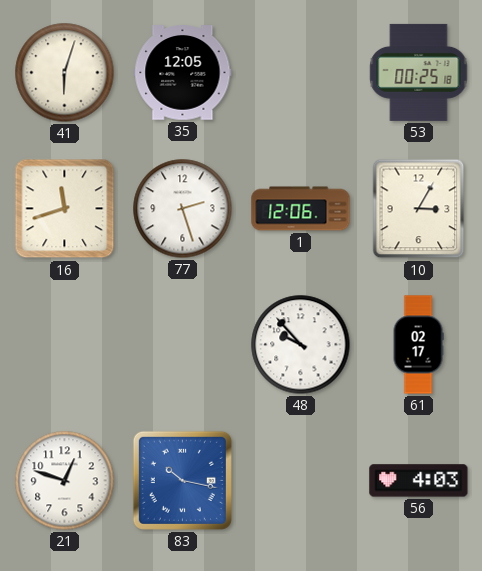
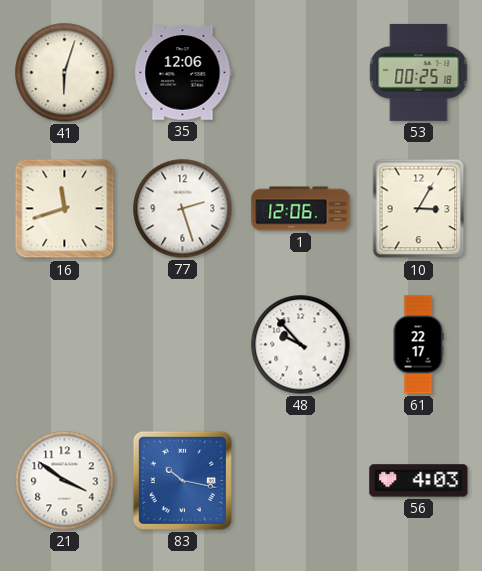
35: 12:05 -> 12:06
61: 02:17 -> 22:17
21: 12:48 -> 3:51
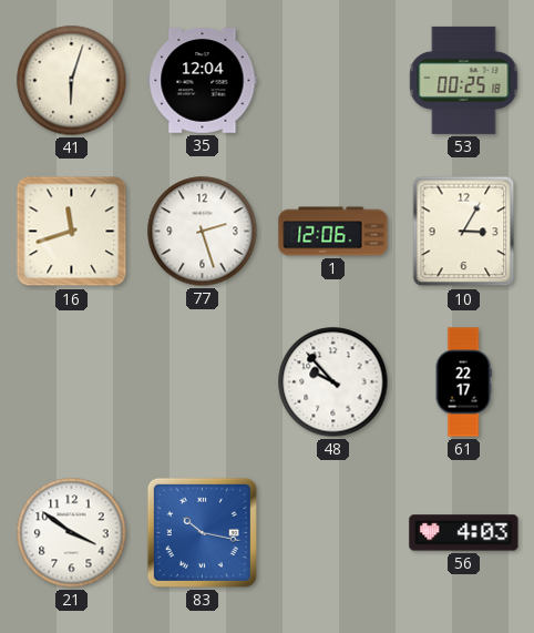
35: 12:06 -> 12:04
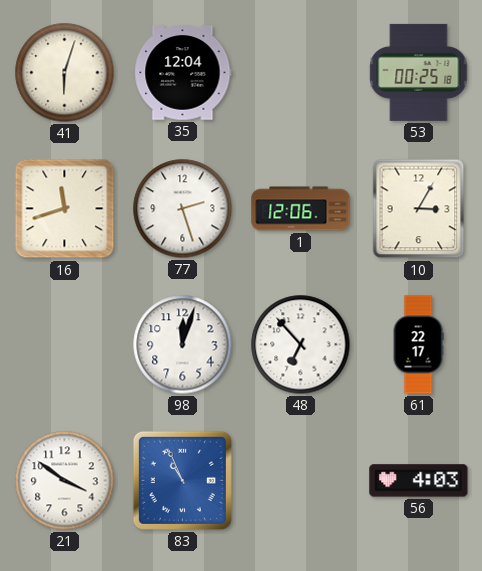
98: none -> 12:03
48: 9:53 -> 6:53
83: 10:17 -> 10:56
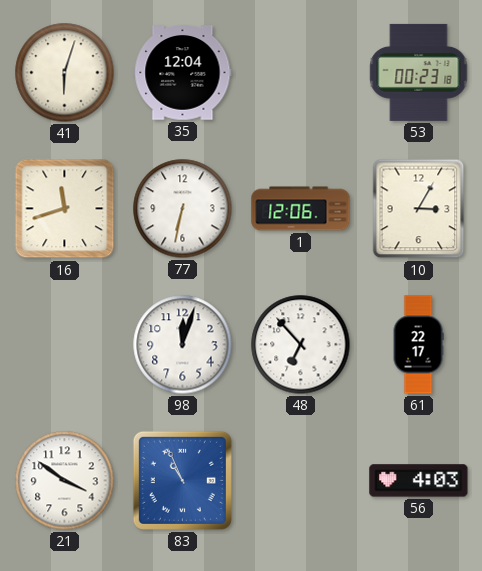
53: 00:25 -> 00:23
77: 2:27 -> 6:32
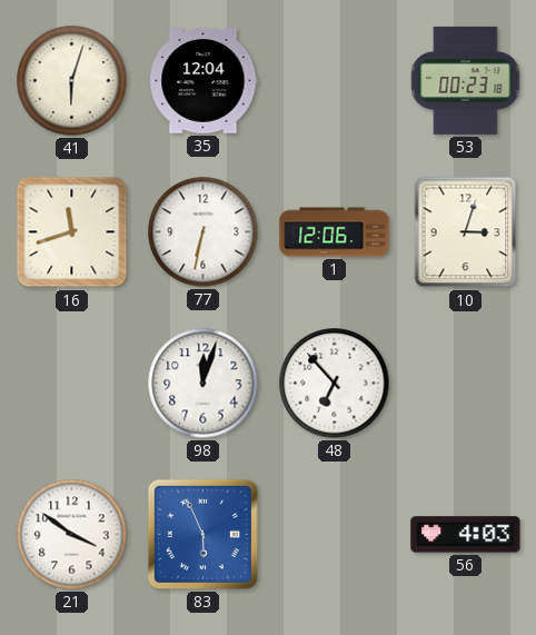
10: 3:05 -> 3:03
61: 22:17 -> none
83: 10:56 -> 5:56
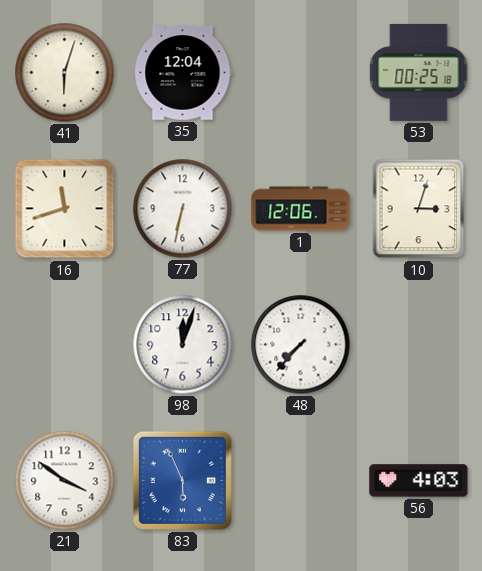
53: 00:23 -> 00:25
48: 6:53 -> 7:37
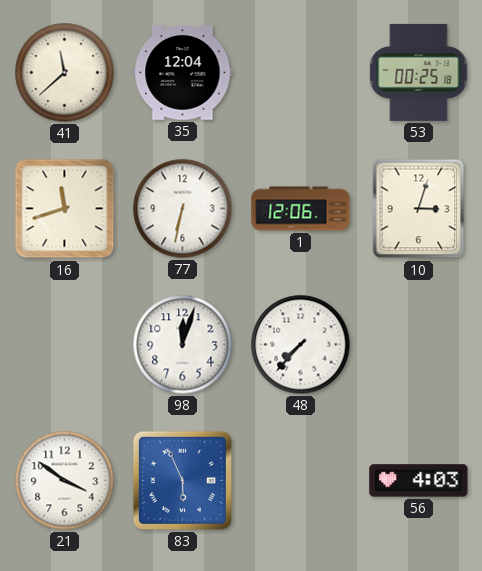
41: 6:03 -> 11:38
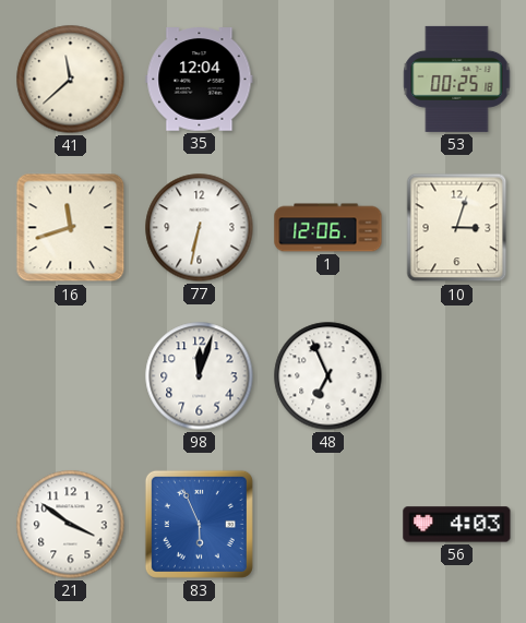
48: 7:37 -> 6:56
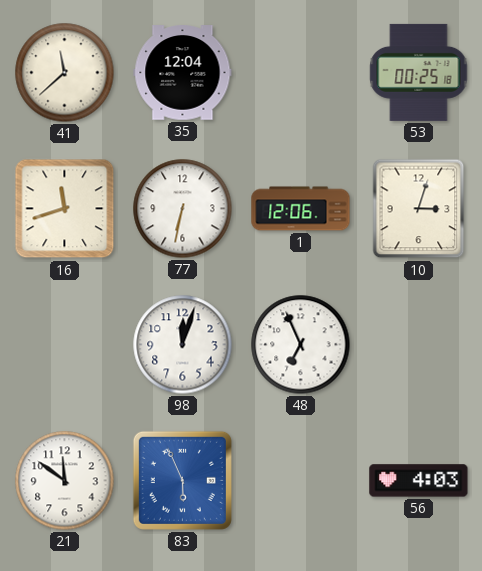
21: 3:51 -> 11:51
